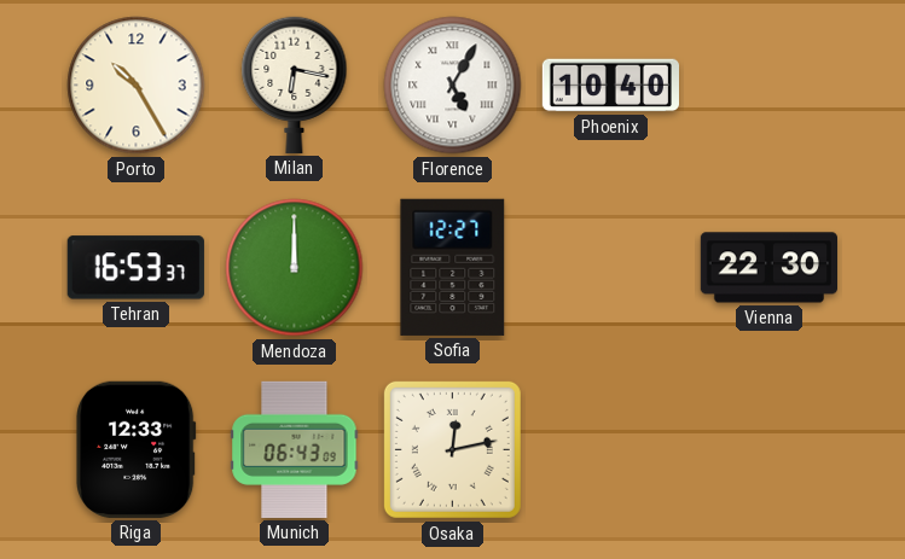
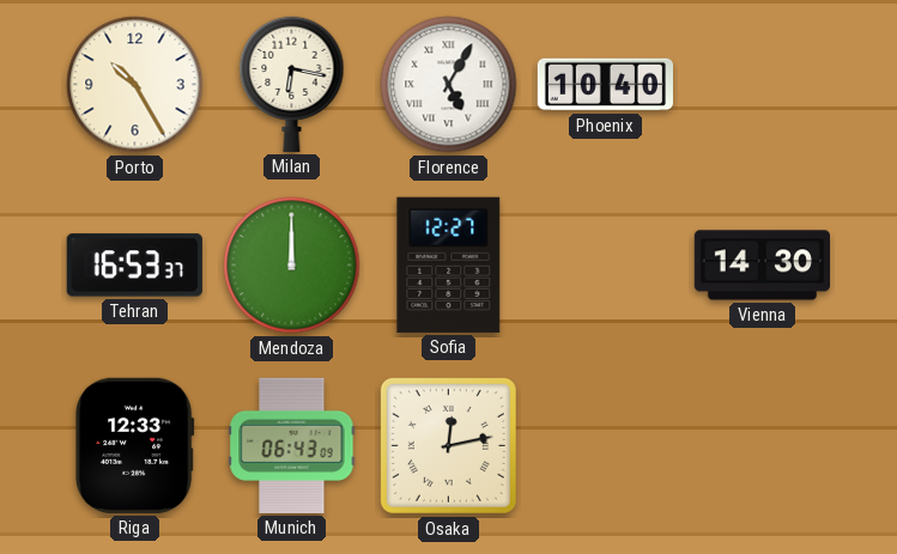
Vienna: 22:30 -> 14:30
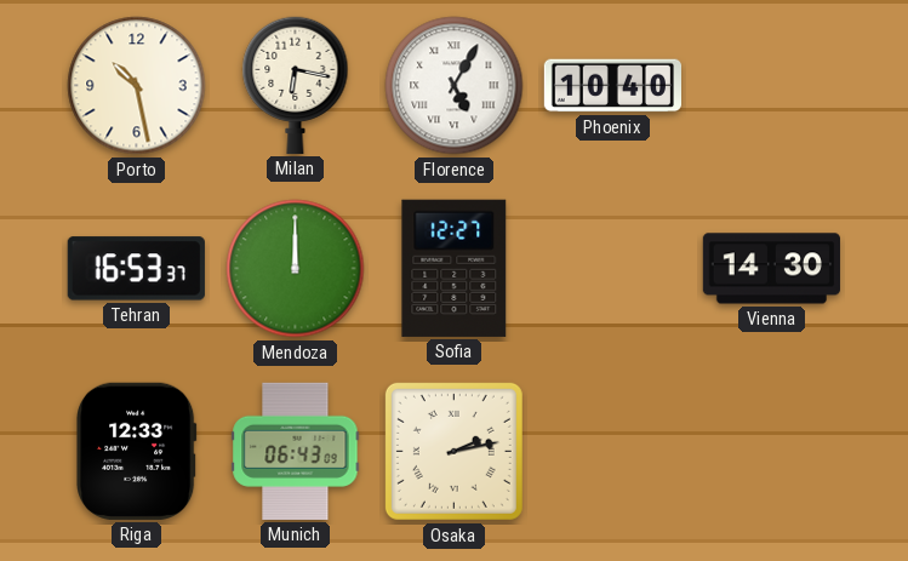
Porto: 10:25 -> 10:28
Osaka: 12:13 -> 2:13
